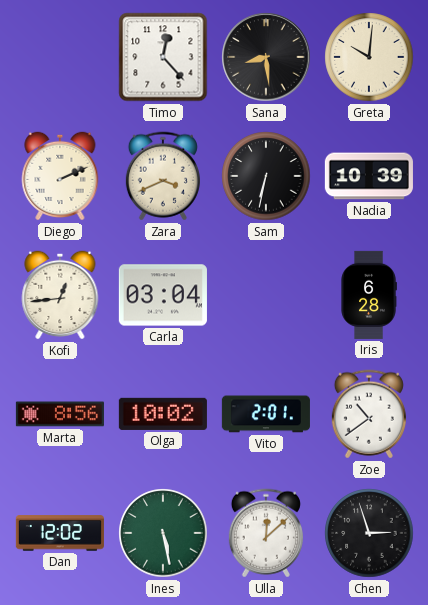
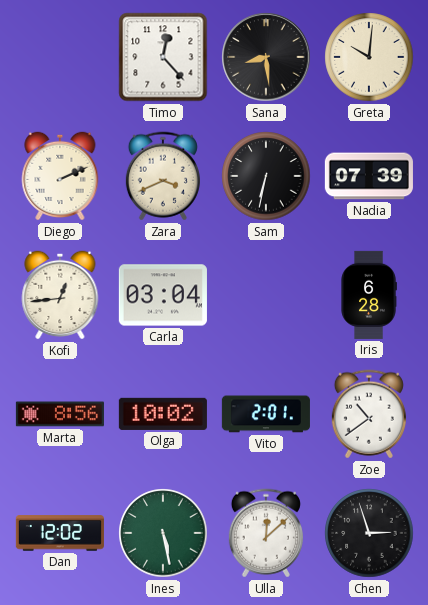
Nadia: 10:39 -> 07:39
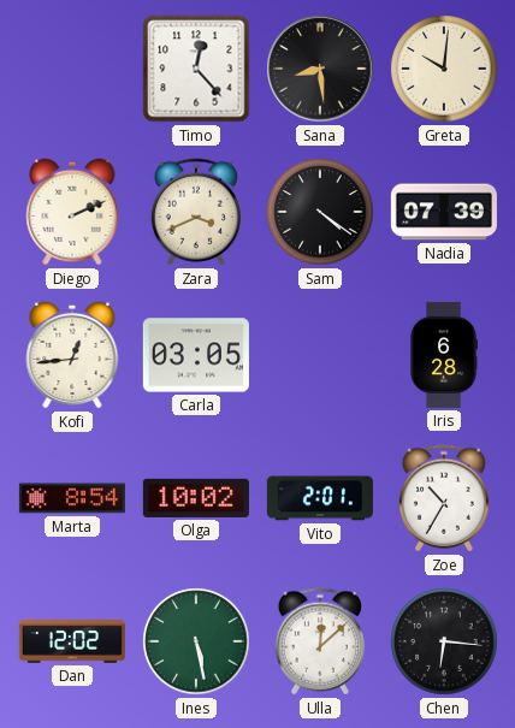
Sam: 6:32 -> 4:21
Carla: 03:04 -> 03:05
Marta: 8:56 -> 8:54
Zoe: 10:39 -> 10:35
Chen: 2:57 -> 6:16
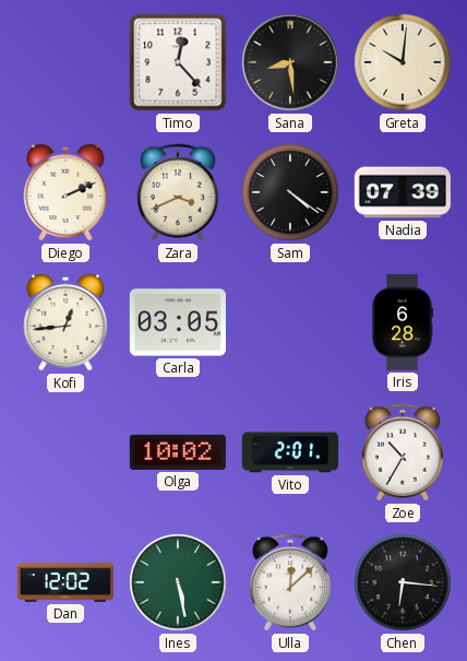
Marta: 8:54 -> none
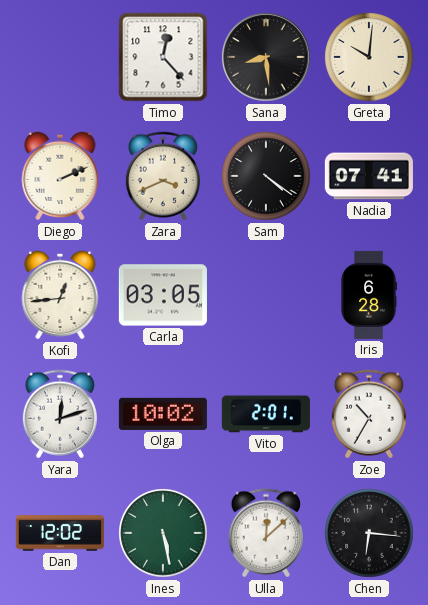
Nadia: 07:39 -> 07:41
Yara: none -> 12:12
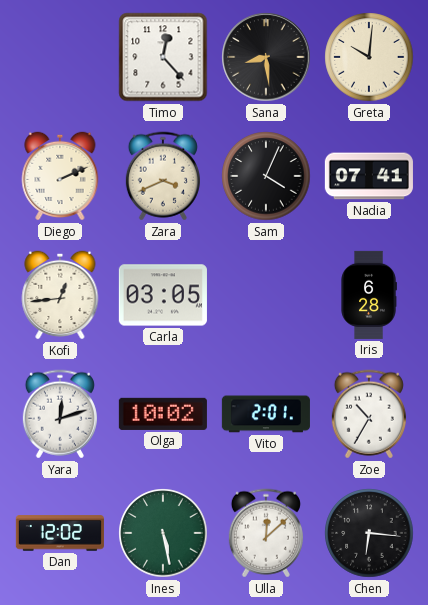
Sam: 4:21 -> 4:04
